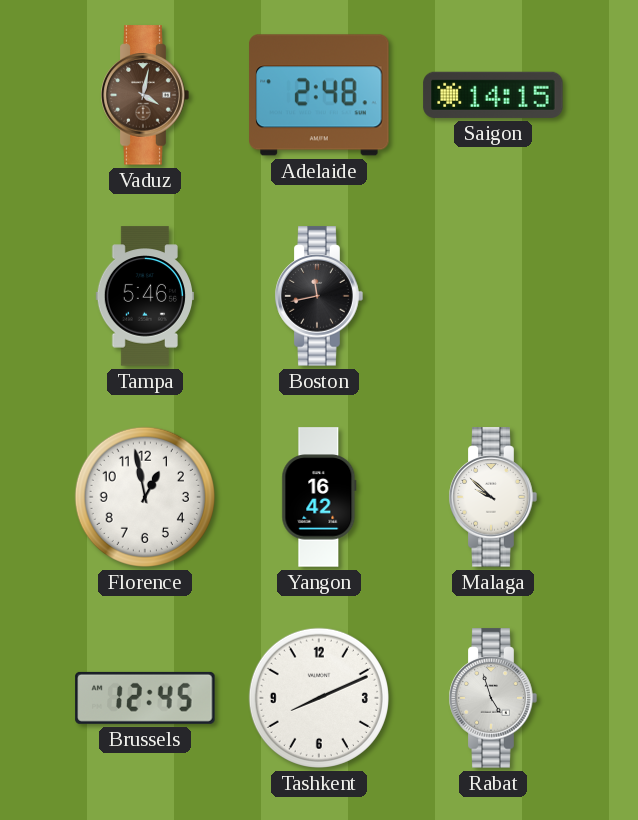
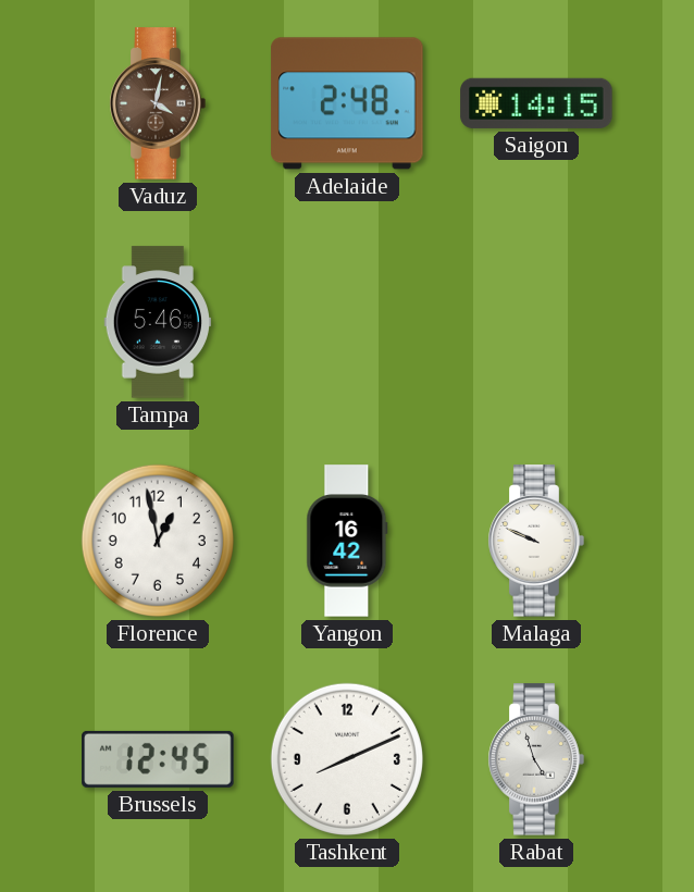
Boston: 11:43 -> none
Malaga: 9:52 -> 9:49
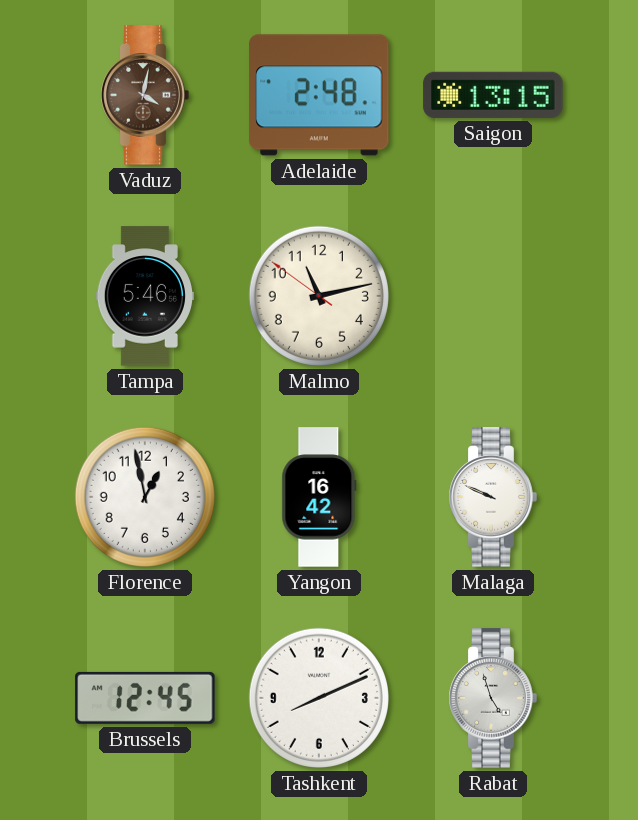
Saigon: 14:15 -> 13:15
Malmo: none -> 11:12
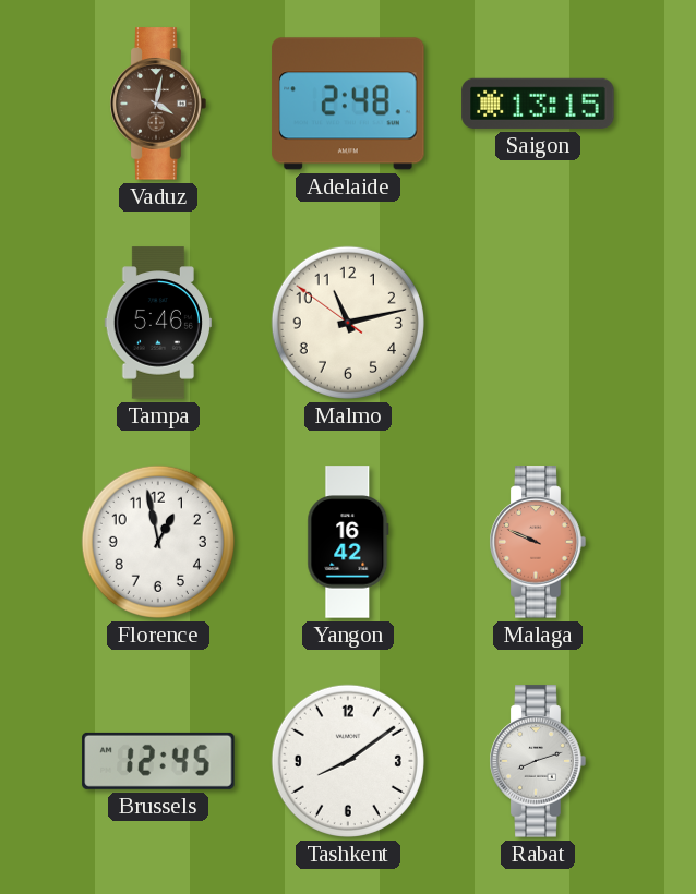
Malaga dial: white -> salmon
Tashkent: 8:11 -> 8:09
Rabat: 4:57 -> 8:12
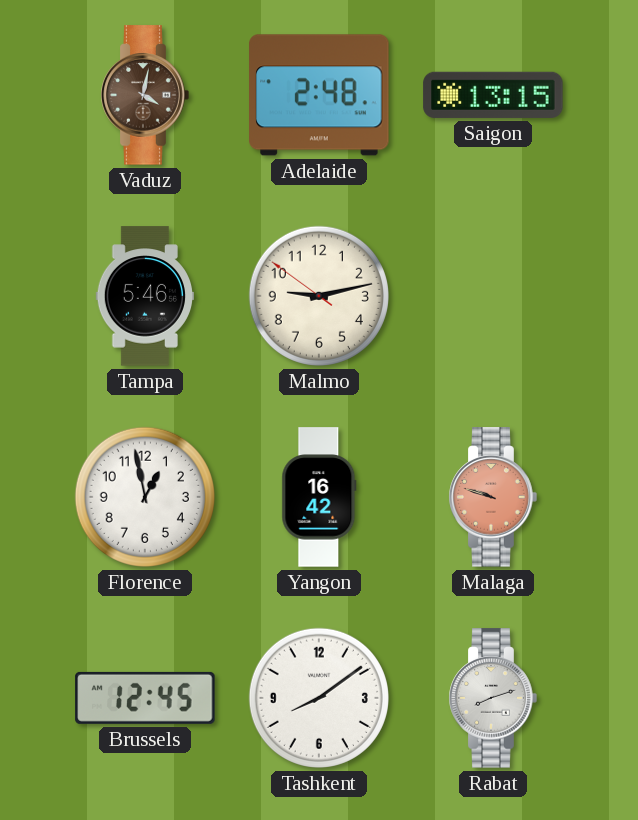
Malmo: 11:12 -> 9:12
Malaga: 9:49 -> 9:48
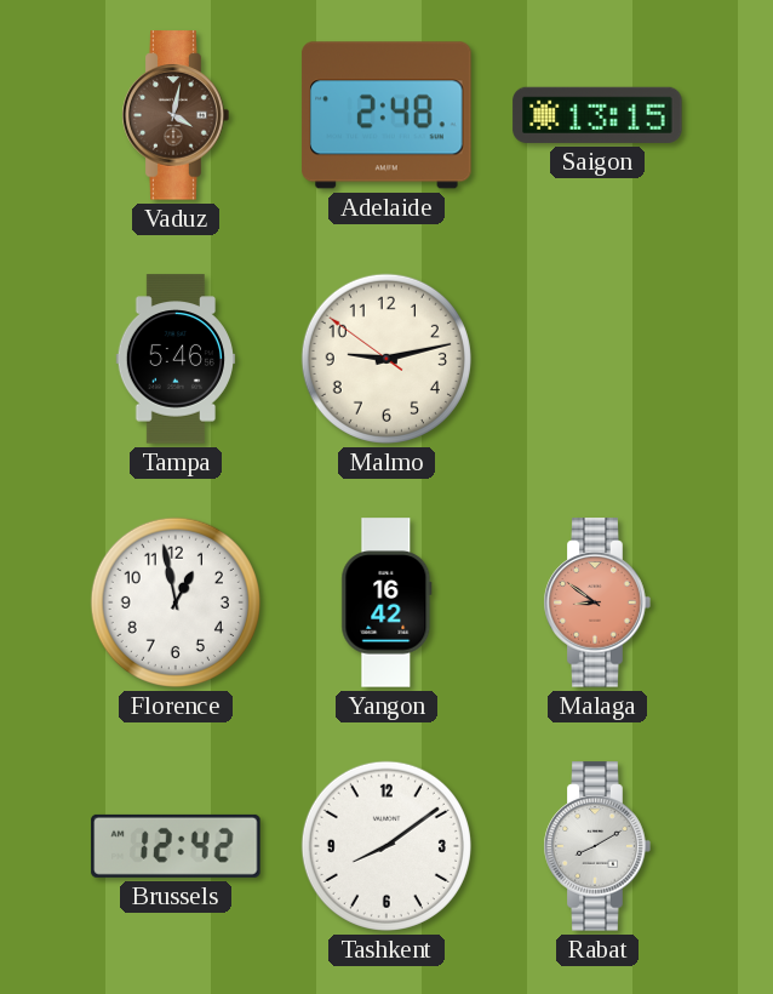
Malaga: 9:48 -> 8:51
Brussels: 12:45 -> 12:42
Rabat: 8:12 -> 8:10
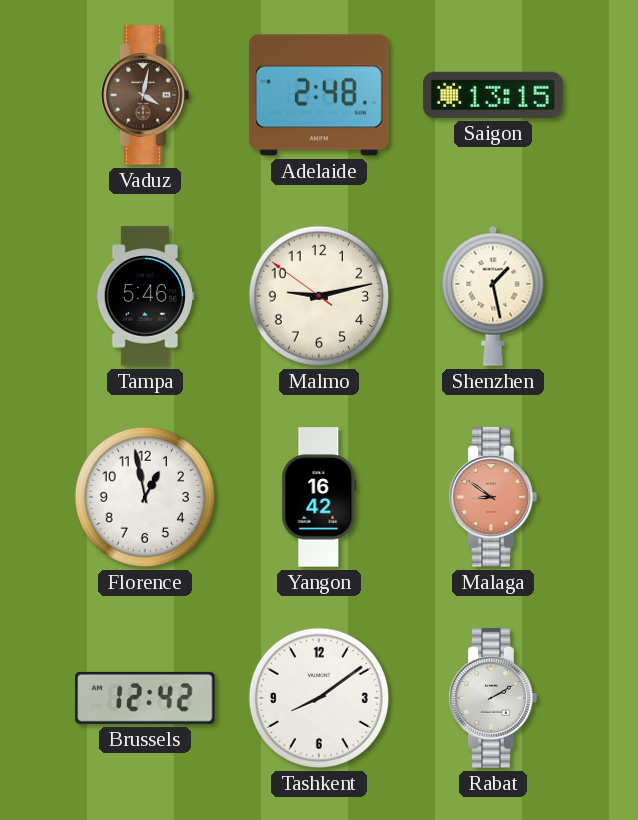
Shenzhen: none -> 1:28
Rabat: 8:10 -> 2:10
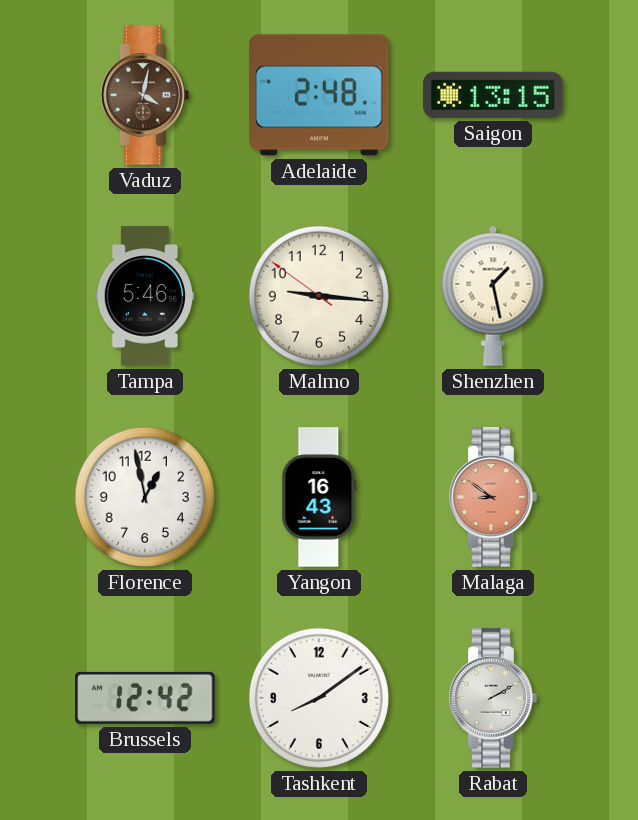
Malmo: 9:12 -> 9:15
Yangon: 16:42 -> 16:43
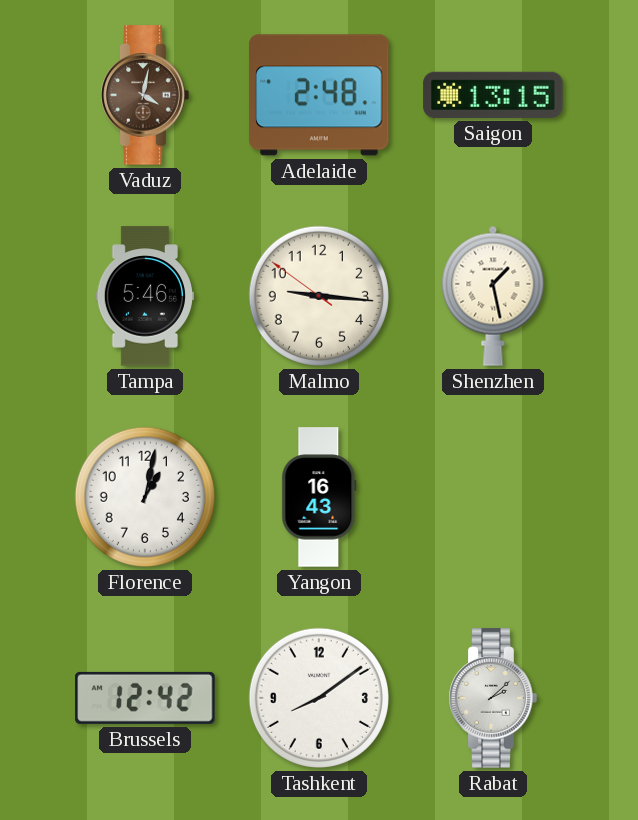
Florence: 12:58 -> 1:02
Malaga: 8:51 -> none
Rabat: 2:10 -> 2:08
